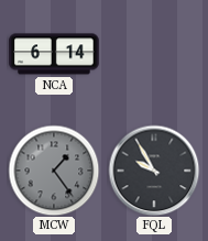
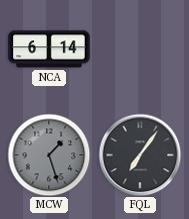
MCW: 1:24 -> 1:27
FQL: 9:55 -> 7:06
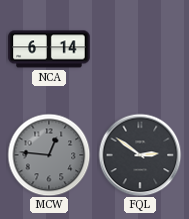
MCW: 1:27 -> 12:46
FQL: 7:06 -> 2:51
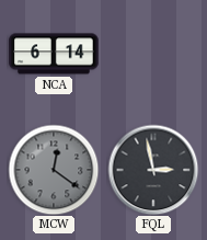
MCW: 12:46 -> 12:21
FQL: 2:51 -> 2:58
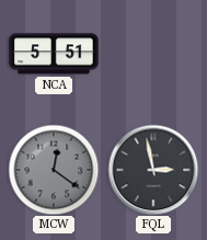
NCA: 6:14 -> 5:51
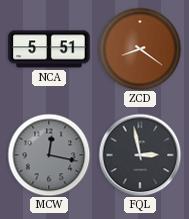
ZCD: none -> 8:21
MCW: 12:21 -> 12:17
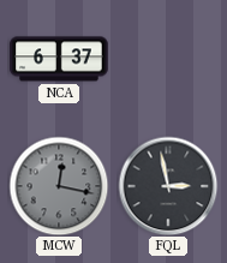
NCA: 5:51 -> 6:37
ZCD: 8:21 -> none
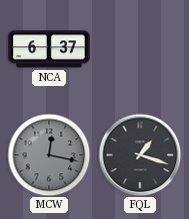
FQL: 2:58 -> 1:18
